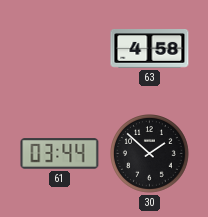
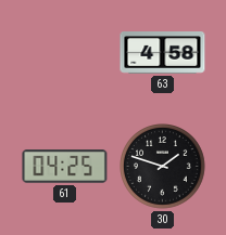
61: 03:44 -> 04:25
30: 1:52 -> 1:48
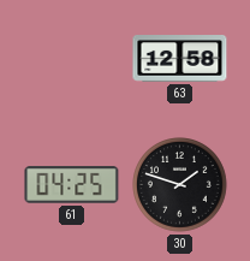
63: 4:58 -> 12:58
